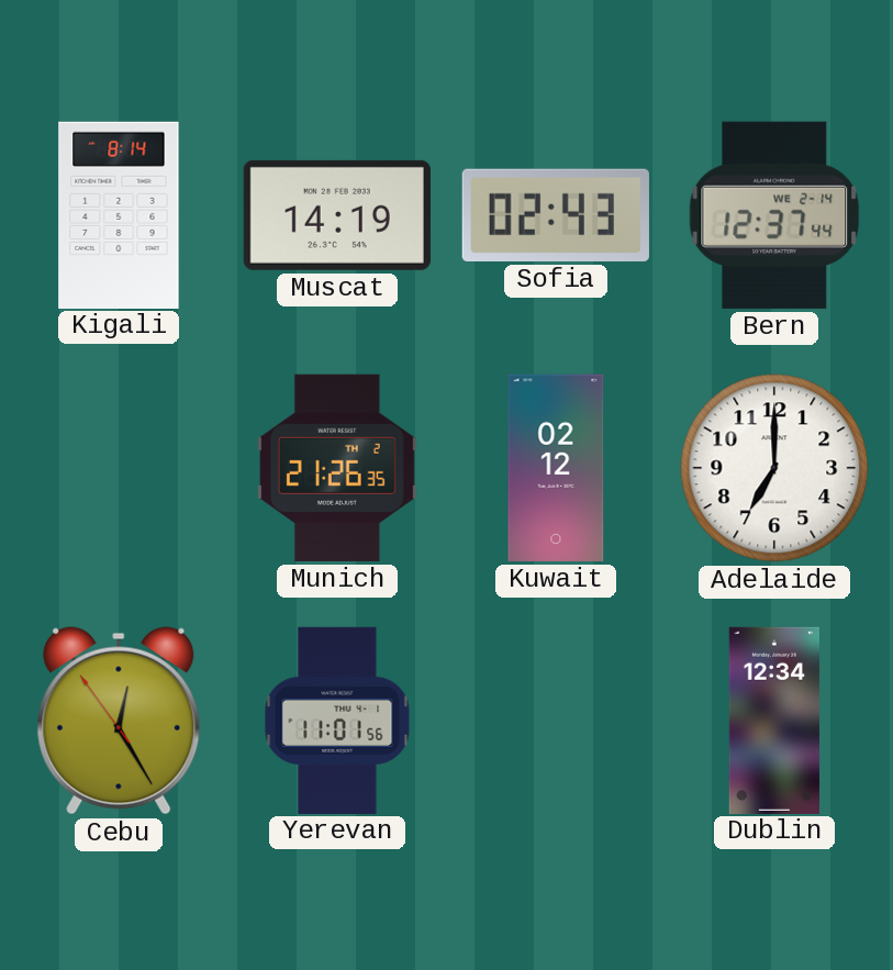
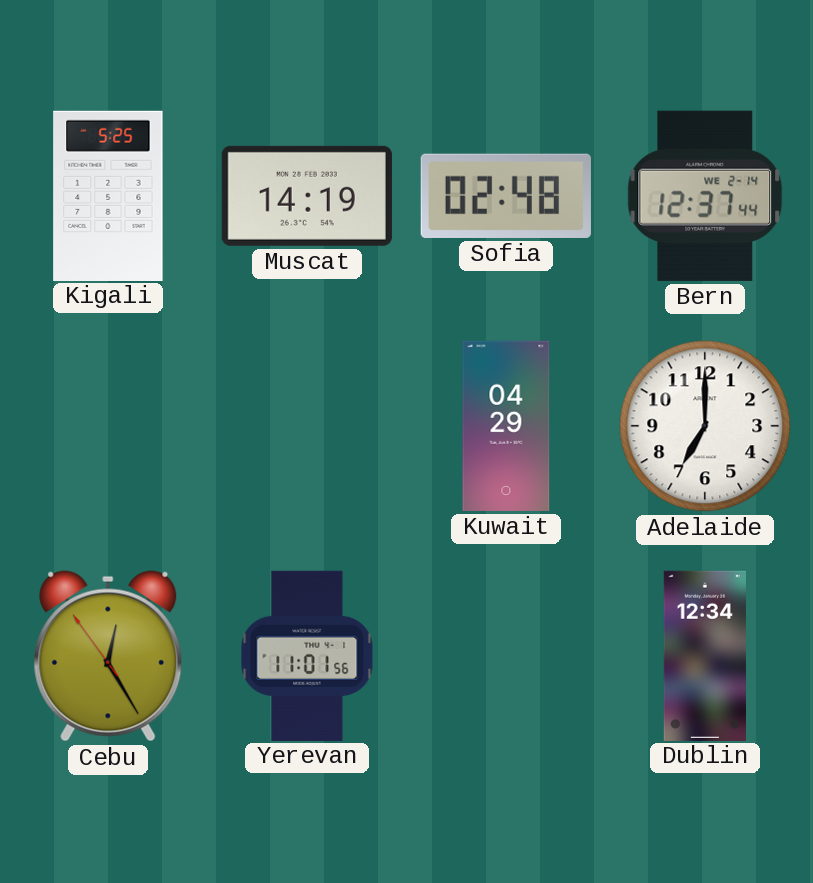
Kigali: 8:14 -> 5:25
Sofia: 02:43 -> 02:48
Munich: 21:26 -> none
Kuwait: 02:12 -> 04:29
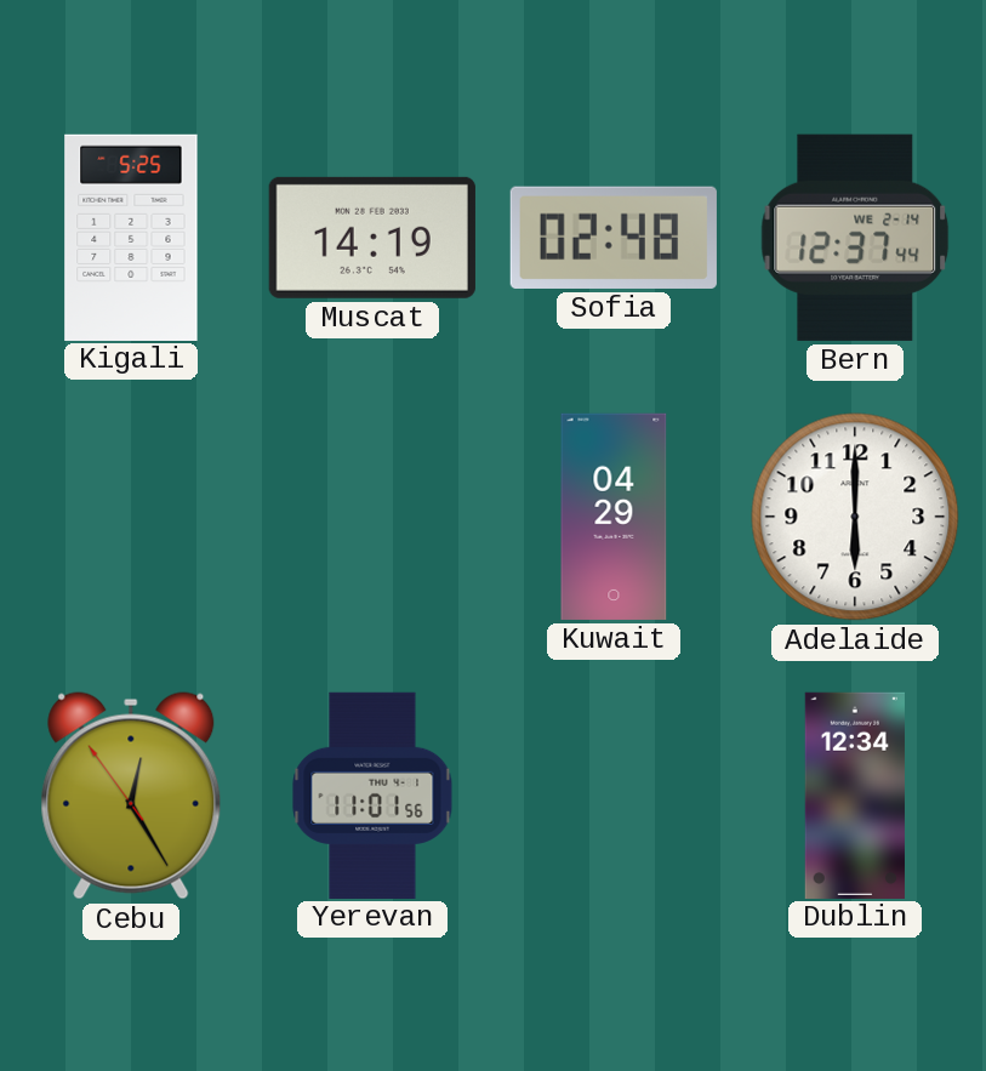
Adelaide: 7:00 -> 6:00
